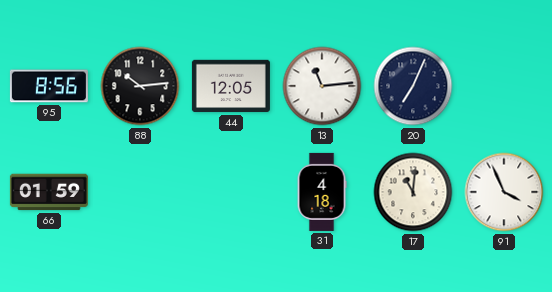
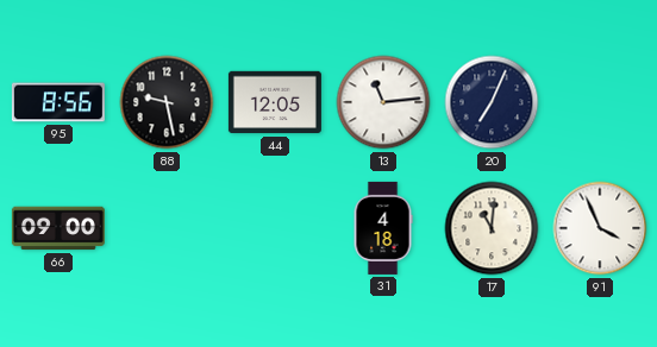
88: 10:14 -> 9:28
66: 01:59 -> 09:00
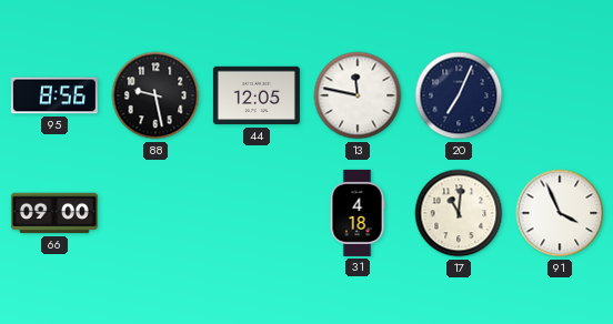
13: 11:14 -> 11:47
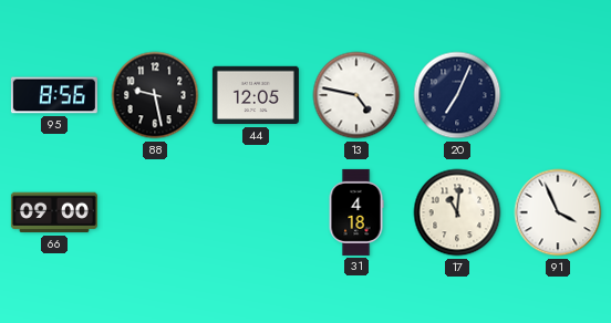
13: 11:47 -> 4:47
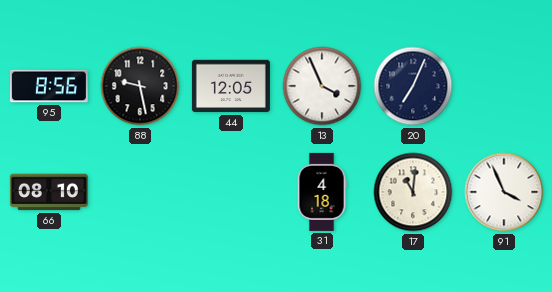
13: 4:47 -> 3:56
66: 09:00 -> 08:10
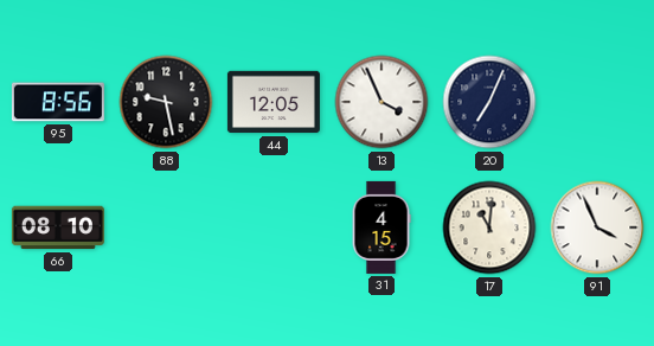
31: 4:18 -> 4:15
